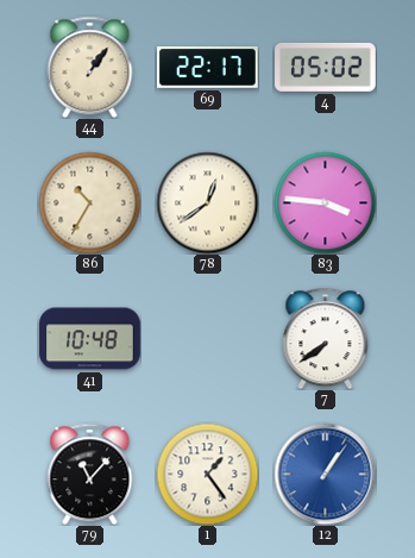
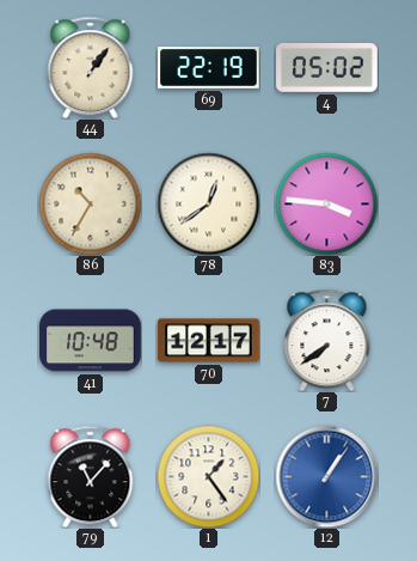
69: 22:17 -> 22:19
70: none -> 12:17
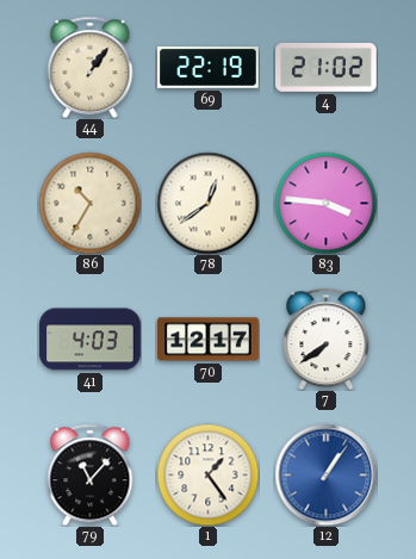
4: 05:02 -> 21:02
41: 10:48 -> 4:03
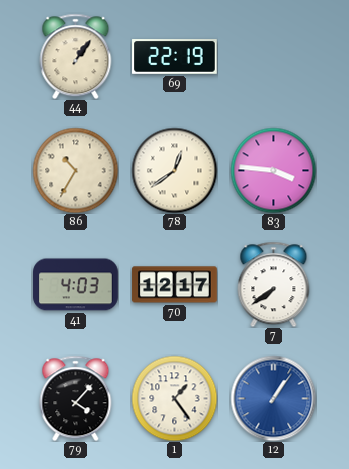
4: 21:02 -> none
79: 11:07 -> 4:07
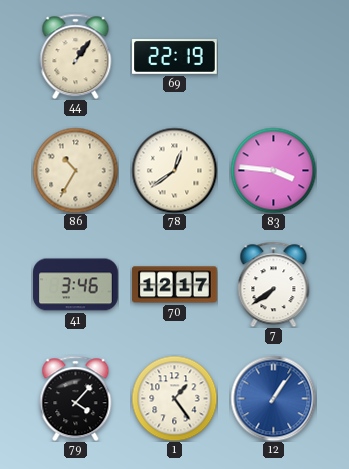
41: 4:03 -> 3:46
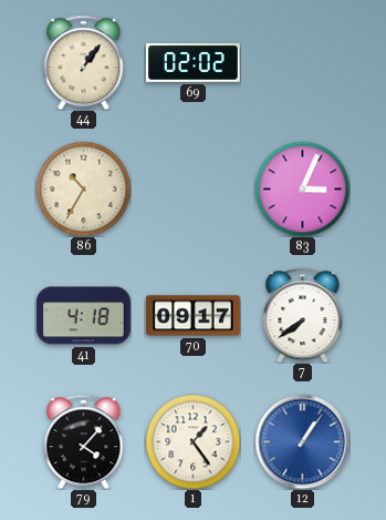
69: 22:19 -> 02:02
78: 12:39 -> none
83: 3:46 -> 3:04
41: 3:46 -> 4:18
70: 12:17 -> 09:17
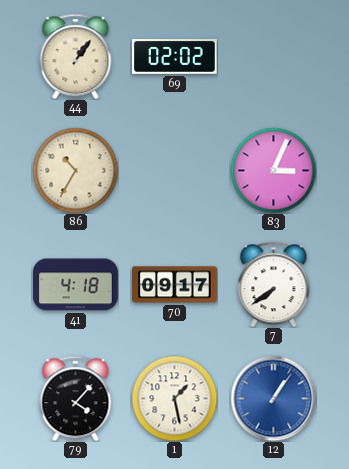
1: 1:24 -> 1:28
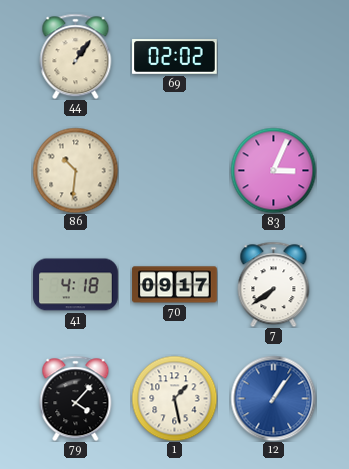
86: 10:35 -> 10:31
